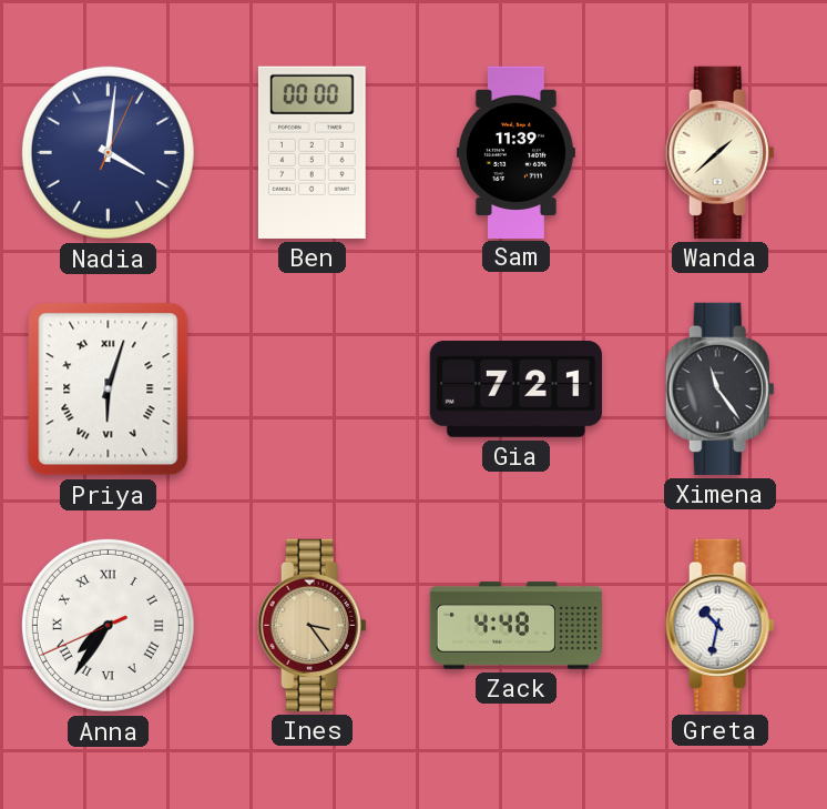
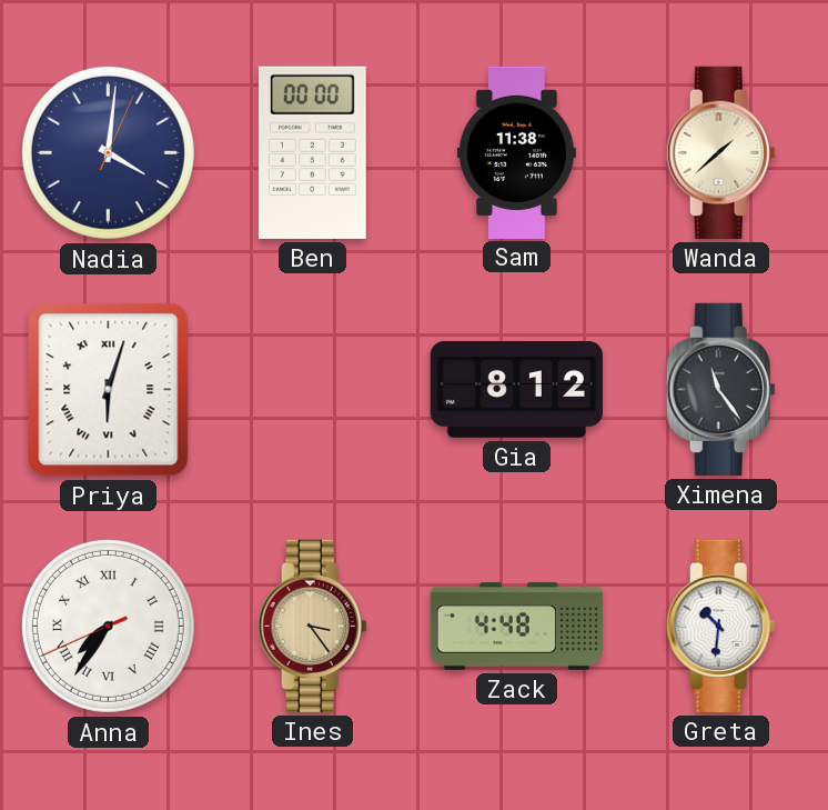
Sam: 11:39 -> 11:38
Gia: 7:21 -> 8:12
Greta: 10:32 -> 10:31
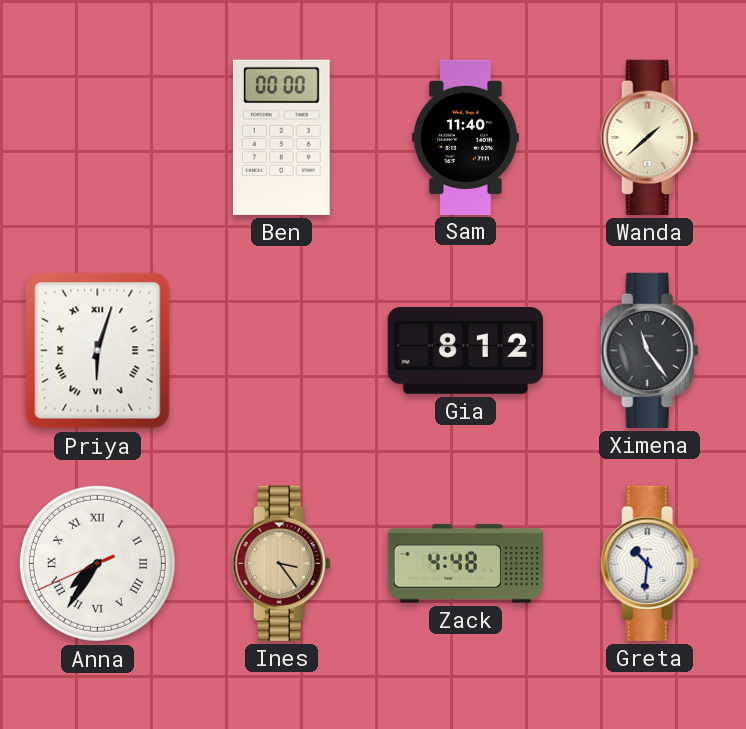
Nadia: 4:01 -> none
Sam: 11:38 -> 11:40
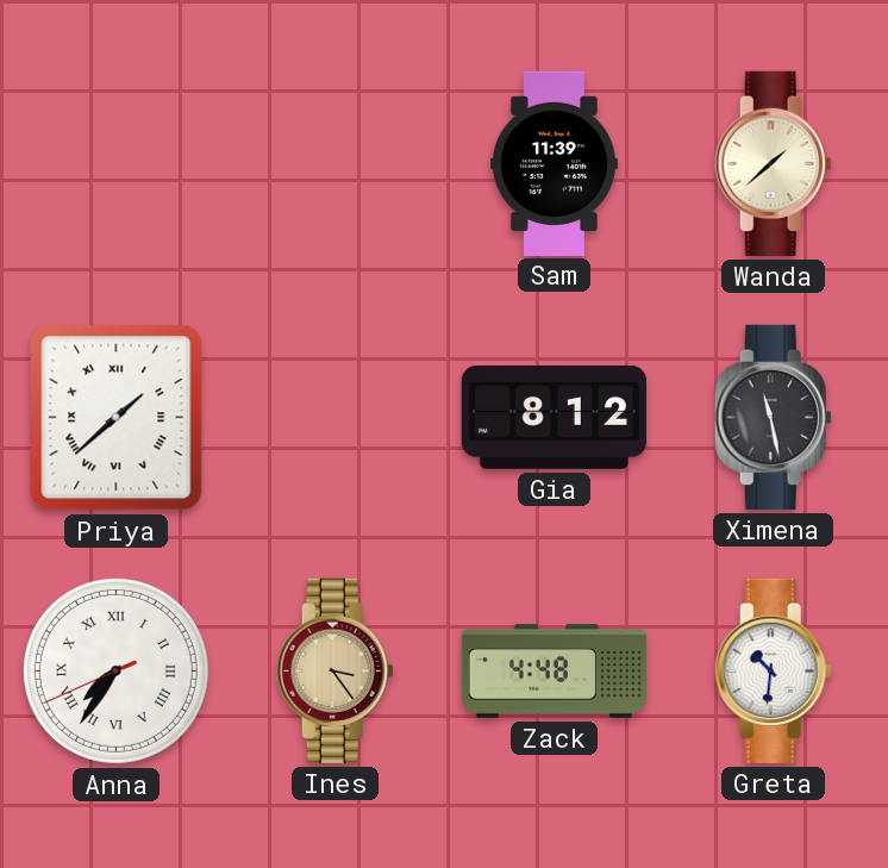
Ben: 00:00 -> none
Sam: 11:40 -> 11:39
Priya: 6:03 -> 1:38
Ximena: 11:24 -> 11:28
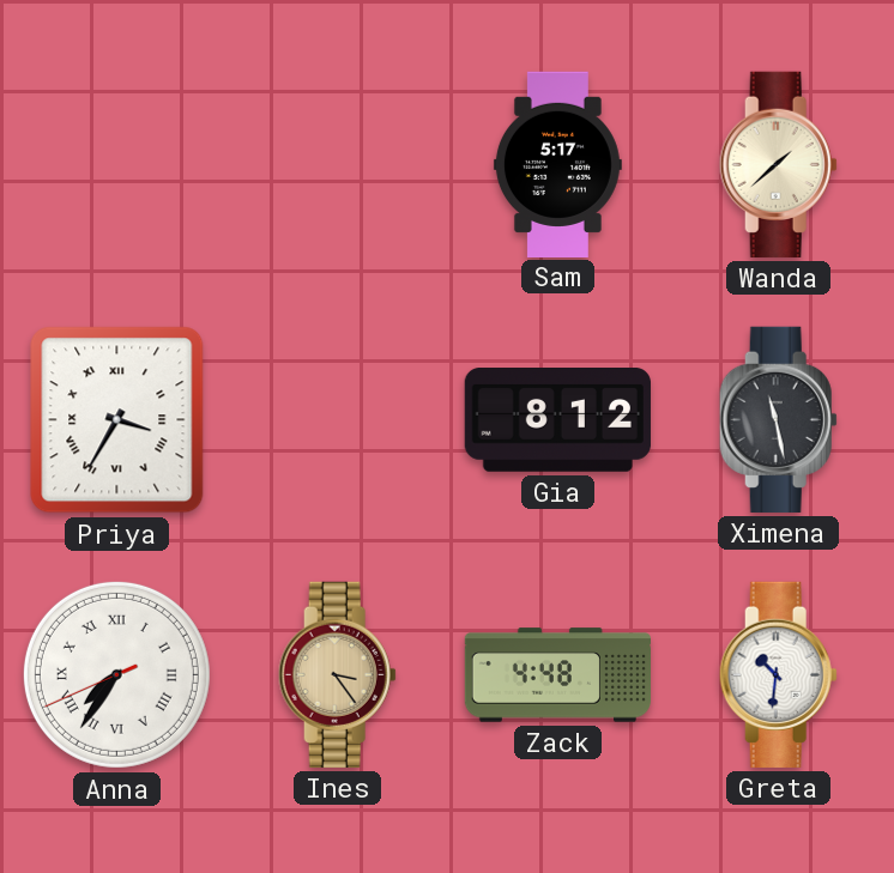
Sam: 11:39 -> 5:17
Priya: 1:38 -> 3:35
